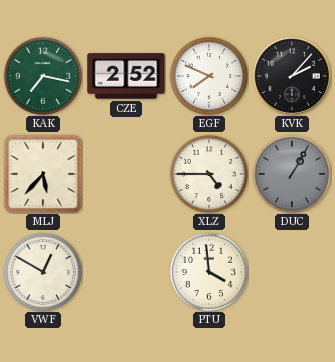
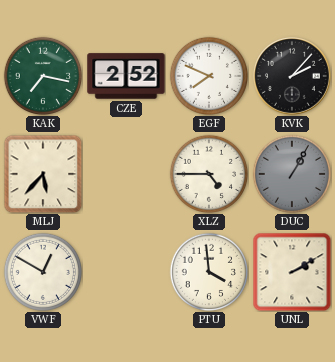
UNL: none -> 2:10
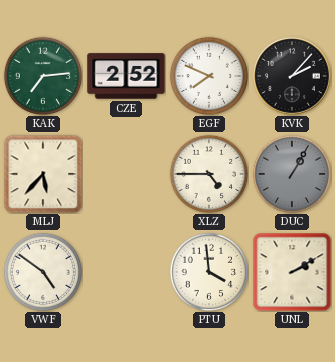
KAK: 7:17 -> 7:14
VWF: 12:50 -> 4:51
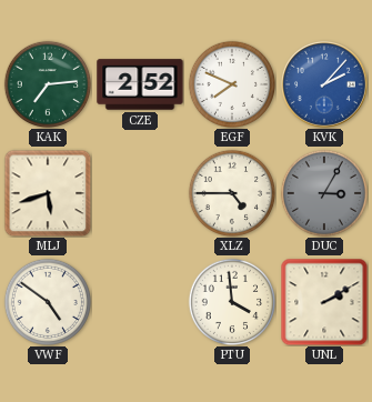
KVK dial: black -> blue
MLJ: 5:37 -> 5:42
DUC: 1:05 -> 3:05
